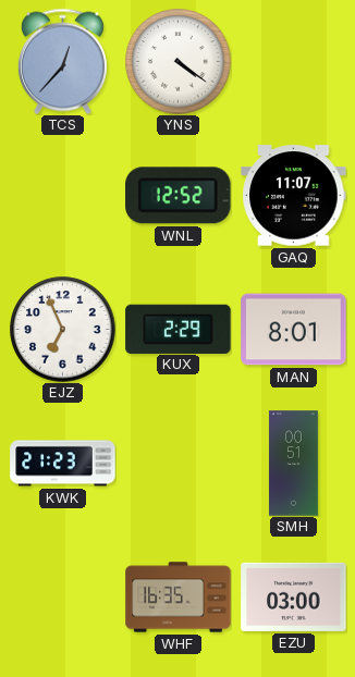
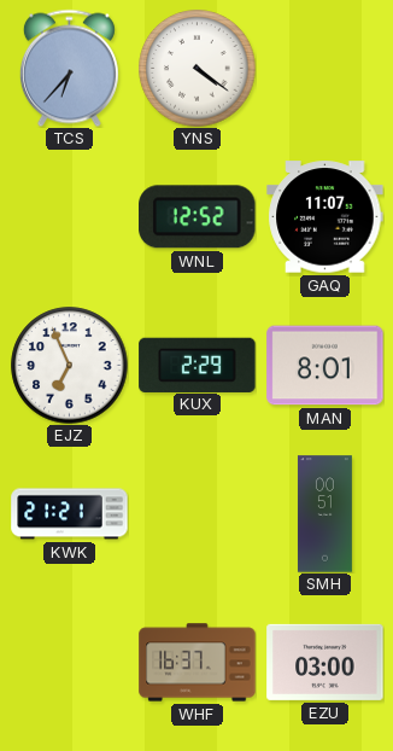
TCS: 12:37 -> 6:37
KWK: 21:23 -> 21:21
WHF: 16:35 -> 16:37
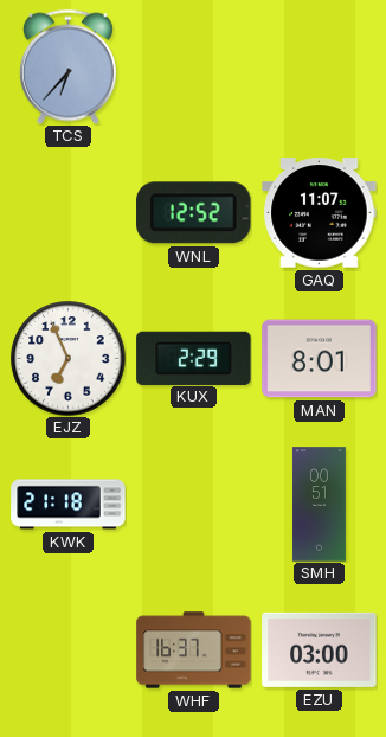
YNS: 4:21 -> none
KWK: 21:21 -> 21:18
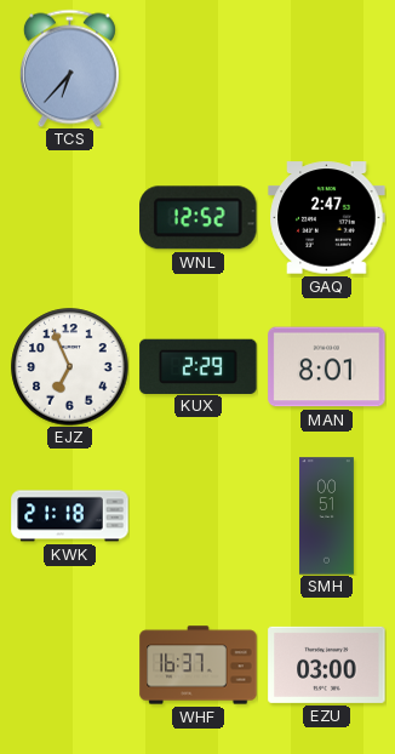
GAQ: 11:07 -> 2:47
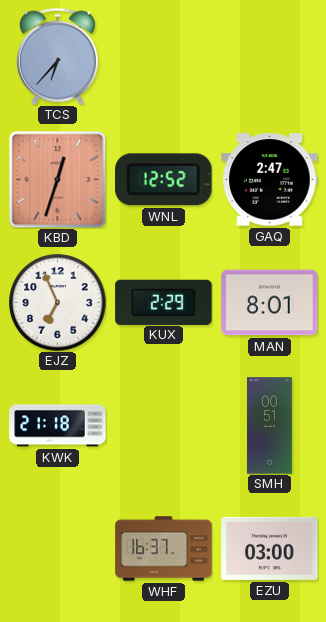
KBD: none -> 12:33
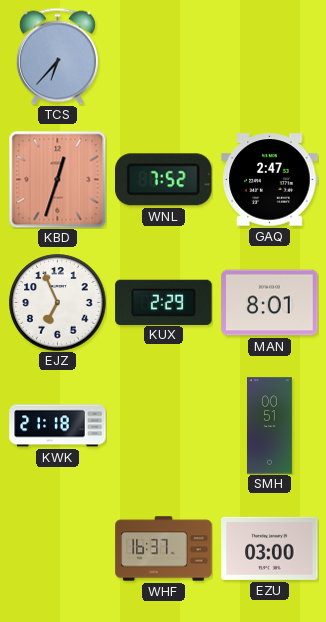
WNL: 12:52 -> 7:52
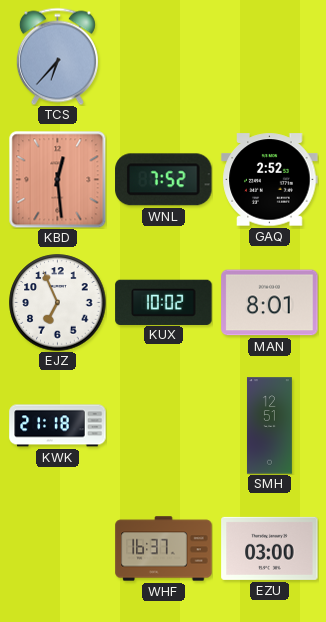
KBD: 12:33 -> 12:29
GAQ: 2:47 -> 2:52
KUX: 2:29 -> 10:02
SMH: 00:51 -> 12:51
